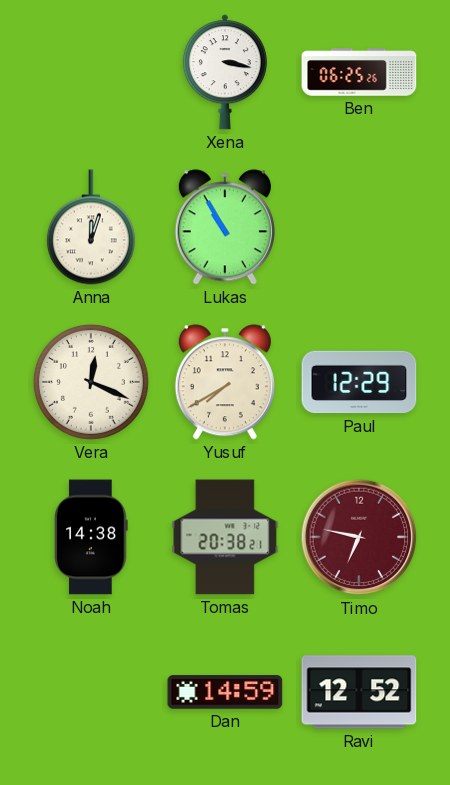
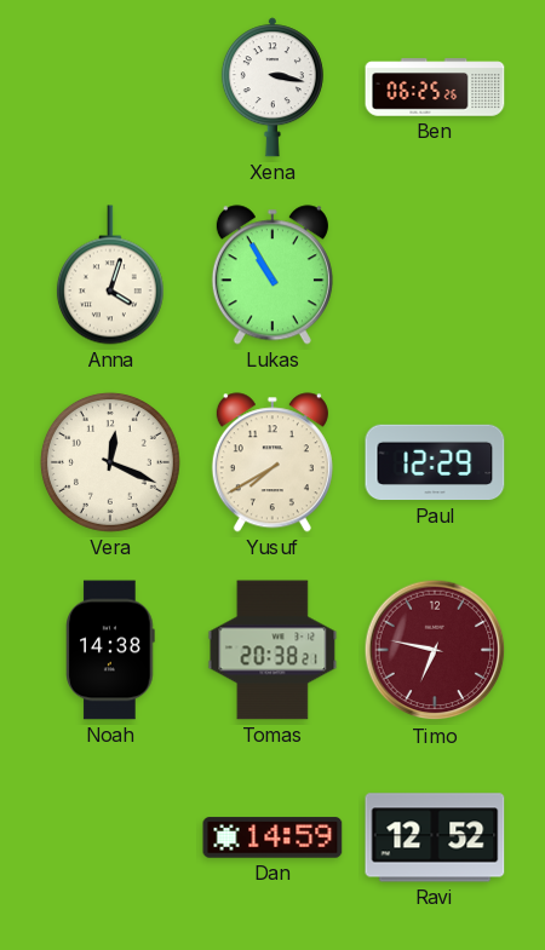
Anna: 12:03 -> 4:03
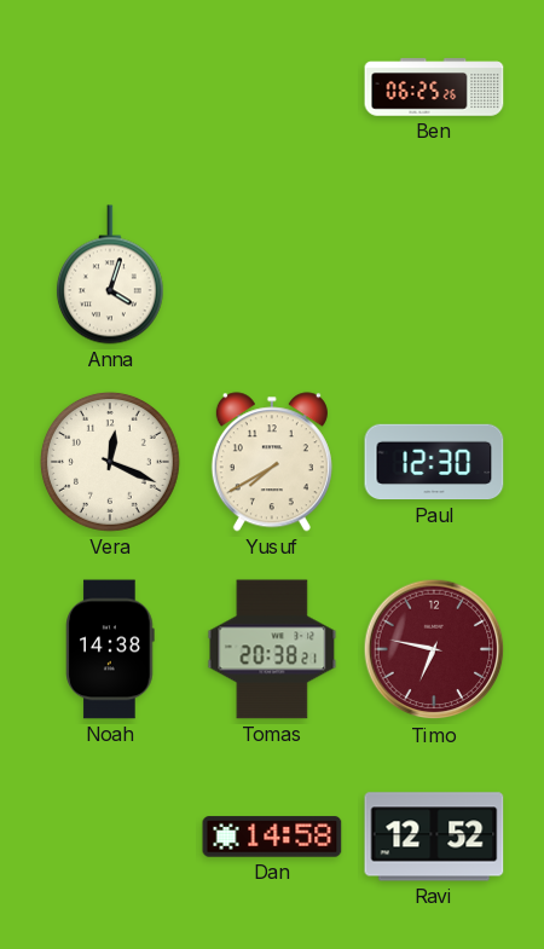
Xena: 3:17 -> none
Lukas: 10:55 -> none
Paul: 12:29 -> 12:30
Dan: 14:59 -> 14:58
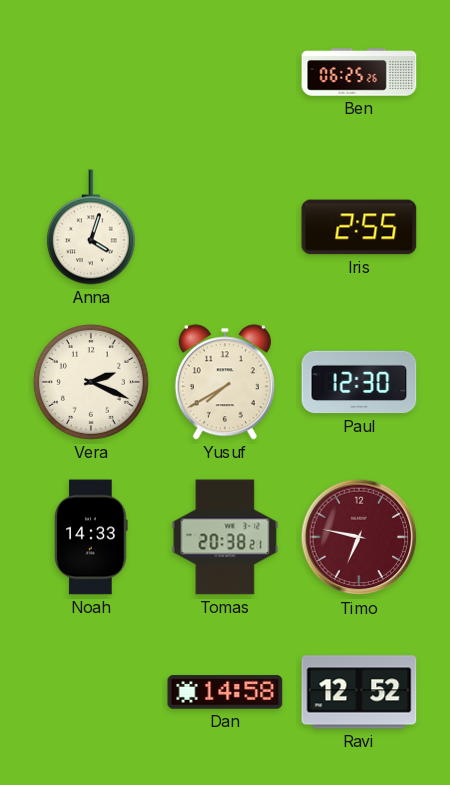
Iris: none -> 2:55
Vera: 12:19 -> 2:19
Noah: 14:38 -> 14:33
